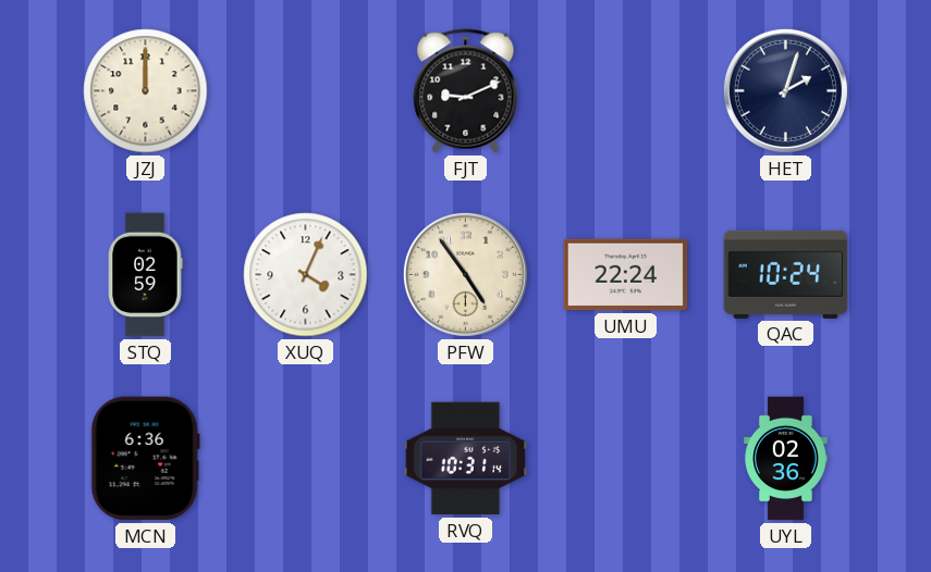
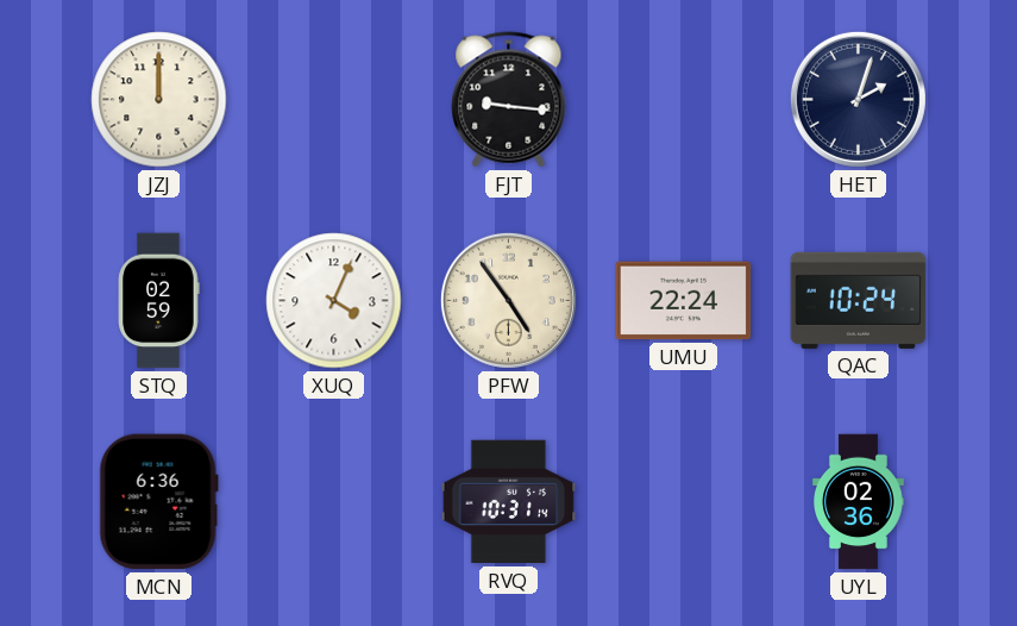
FJT: 9:11 -> 9:16
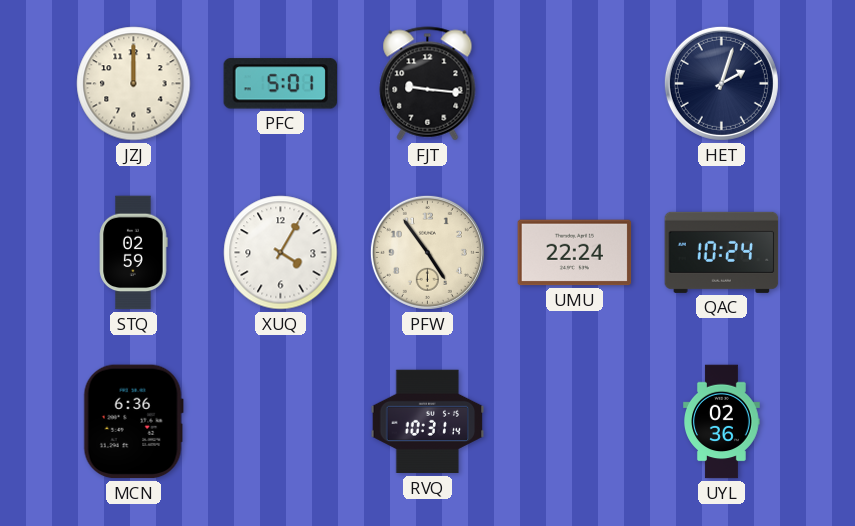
PFC: none -> 5:01
XUQ: 4:04 -> 4:05
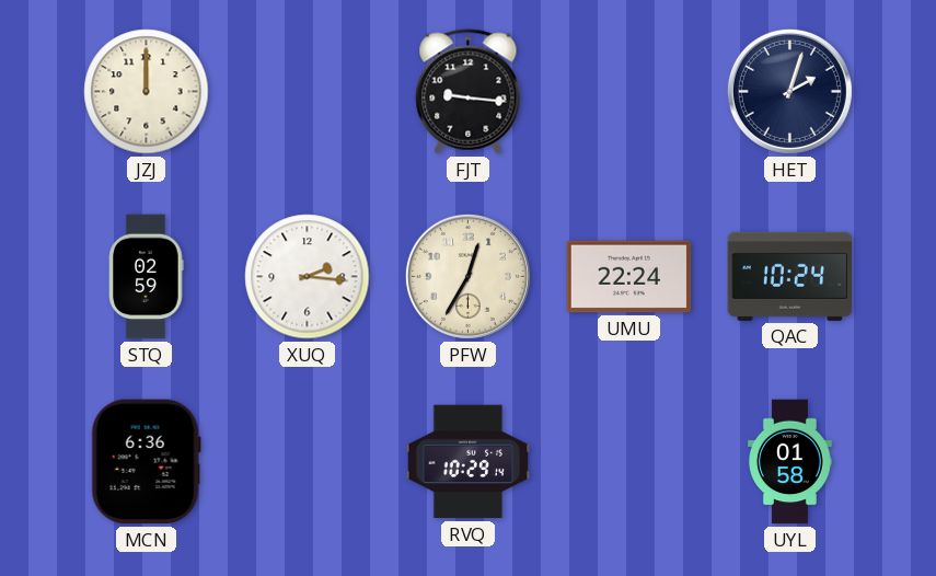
PFC: 5:01 -> none
XUQ: 4:05 -> 2:16
PFW: 4:54 -> 12:35
RVQ: 10:31 -> 10:29
UYL: 02:36 -> 01:58
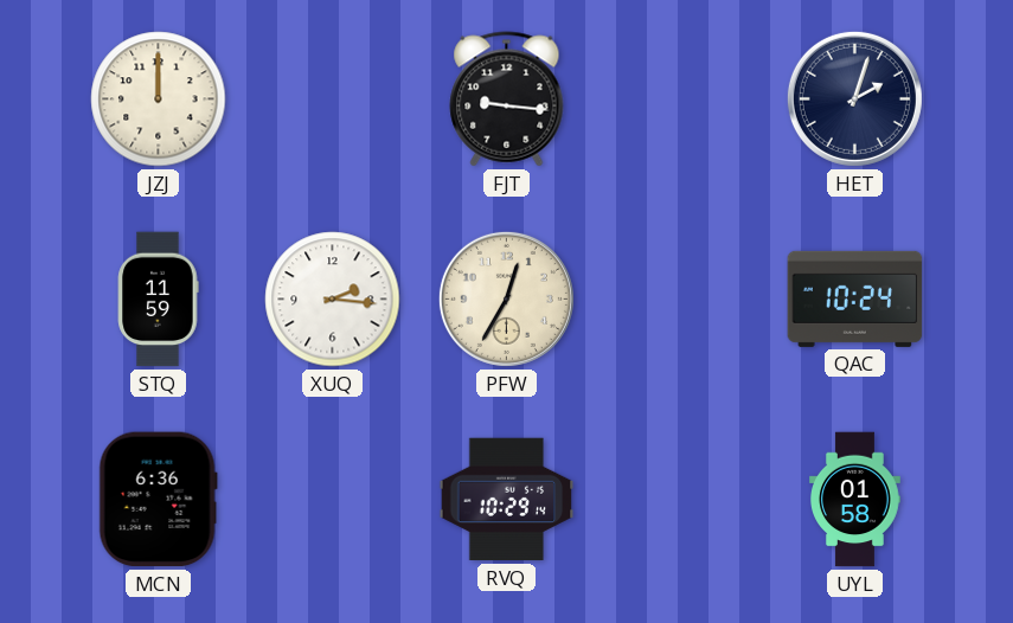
STQ: 02:59 -> 11:59
UMU: 22:24 -> none
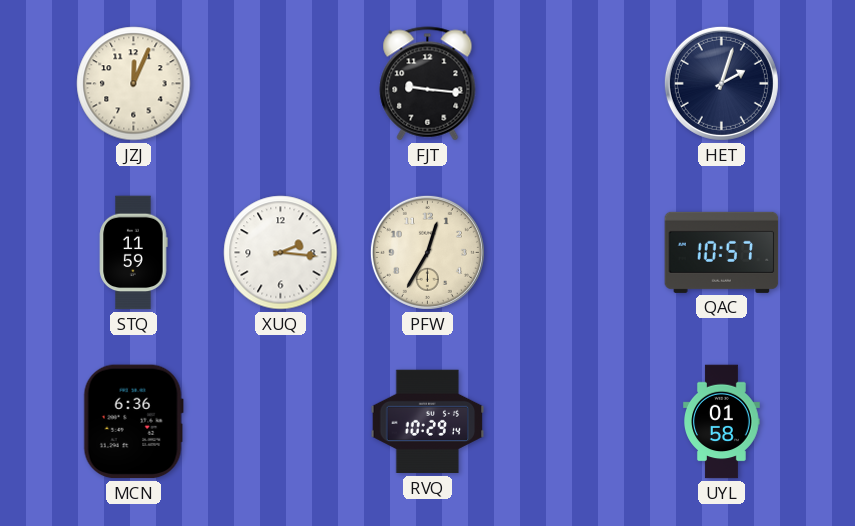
JZJ: 12:00 -> 12:04
QAC: 10:24 -> 10:57
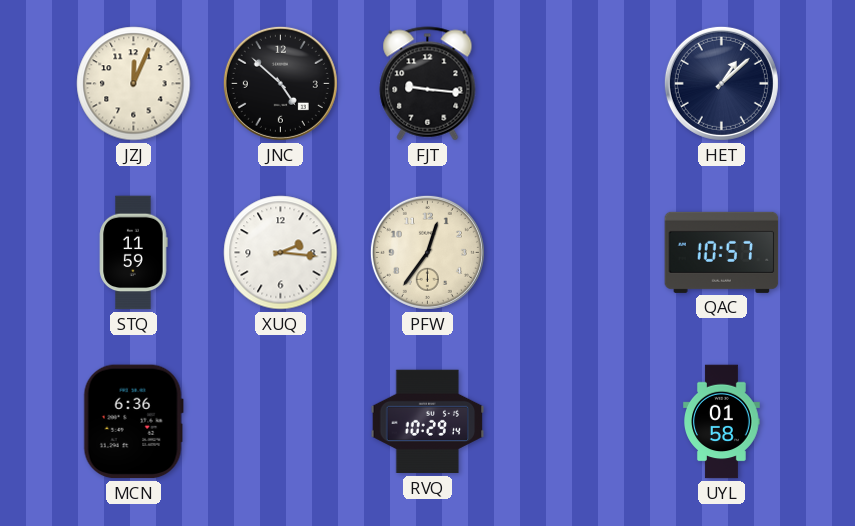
JNC: none -> 4:52
HET: 2:03 -> 1:08
PFW: 12:35 -> 12:36
